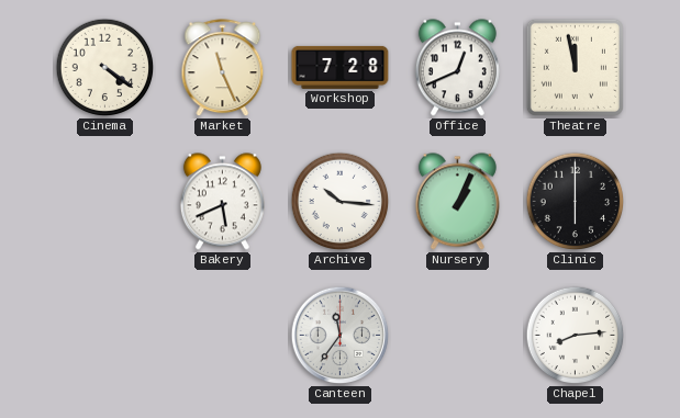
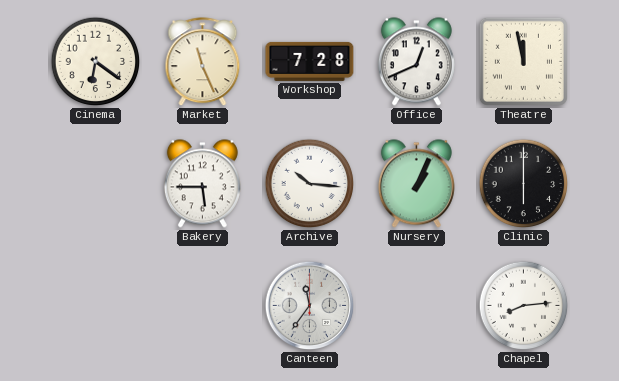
Cinema: 4:21 -> 6:21
Bakery: 5:41 -> 5:45
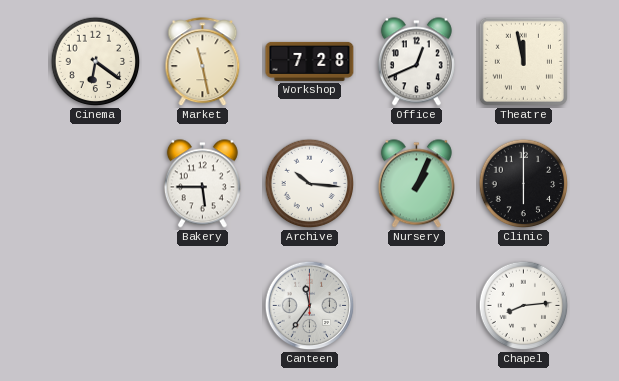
Market: 11:26 -> 11:28
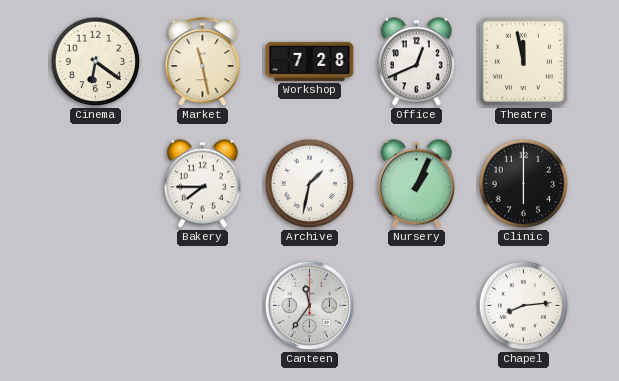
Bakery: 5:45 -> 7:45
Archive: 10:16 -> 1:32
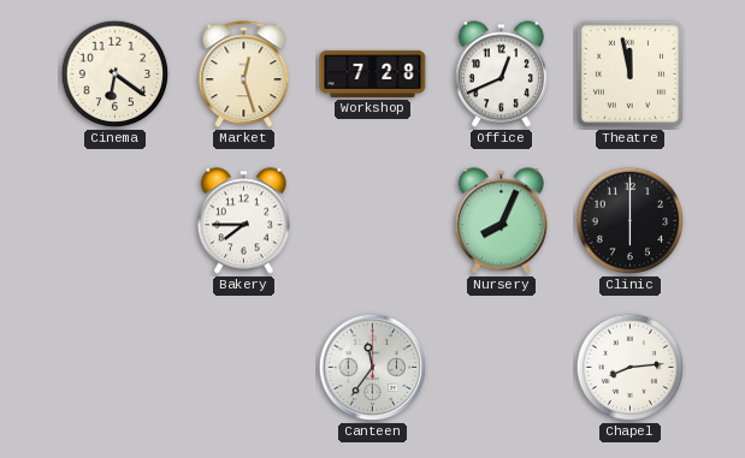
Market: 11:28 -> 12:27
Archive: 1:32 -> none
Nursery: 1:04 -> 8:04
